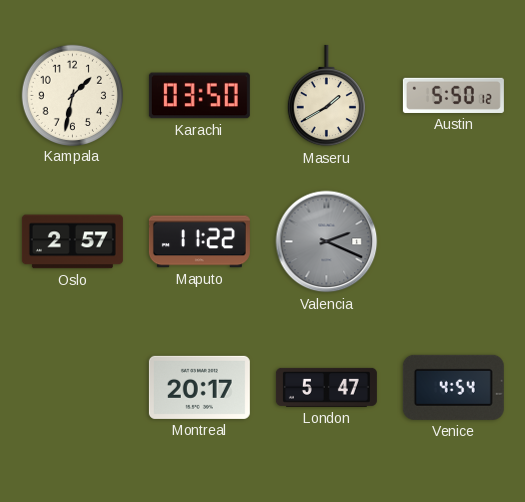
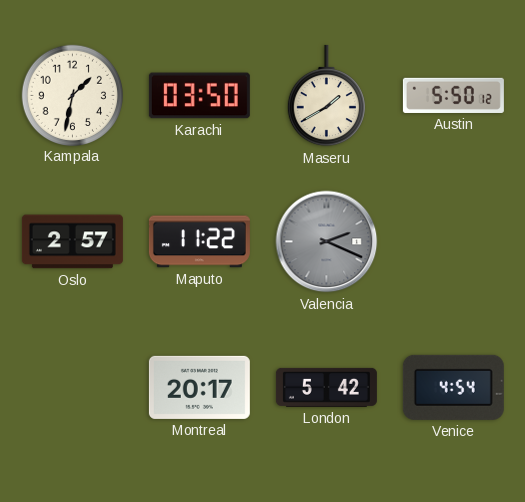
London: 5:47 -> 5:42
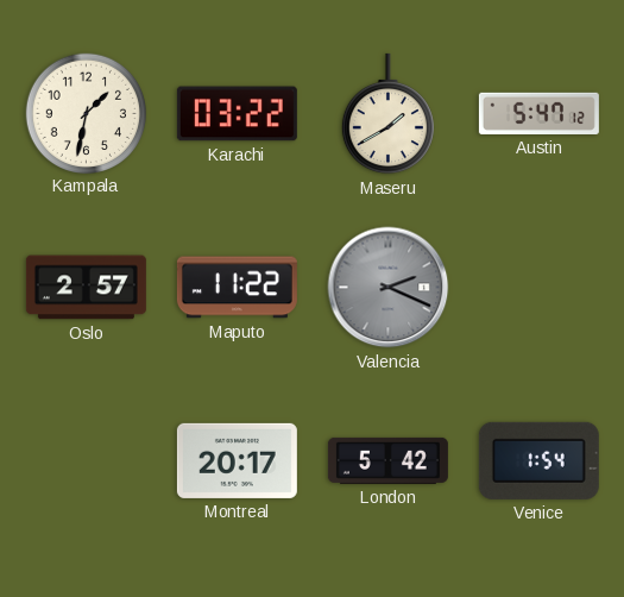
Karachi: 03:50 -> 03:22
Austin: 5:50 -> 5:47
Venice: 4:54 -> 1:54
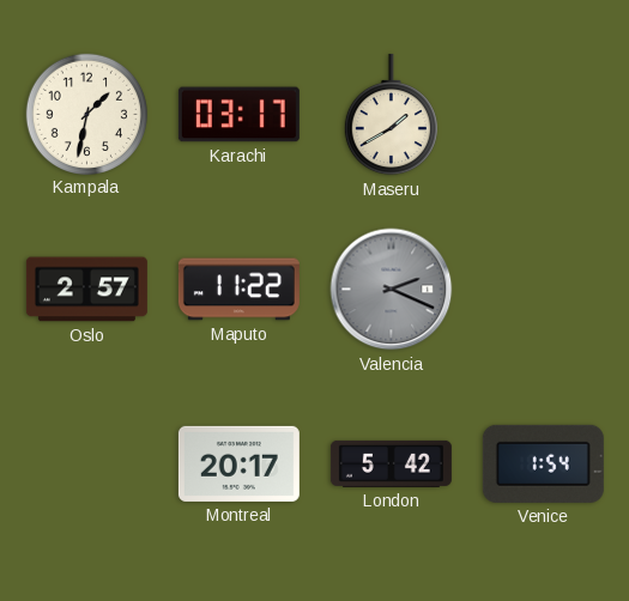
Karachi: 03:22 -> 03:17
Austin: 5:47 -> none
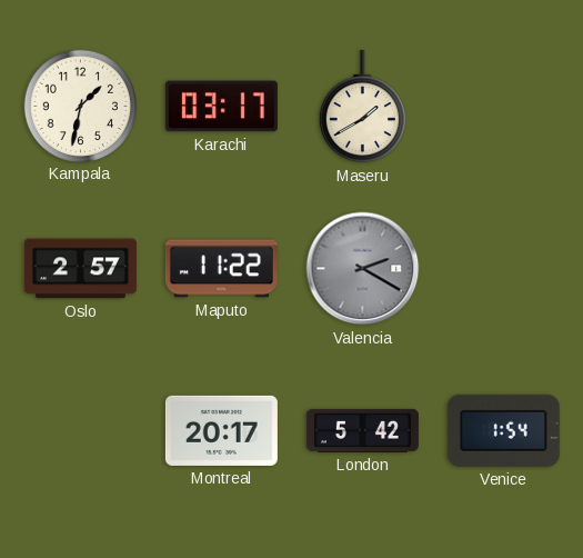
Valencia: 2:19 -> 2:20
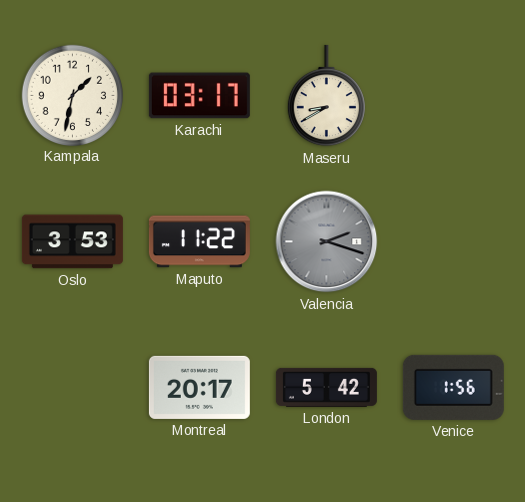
Maseru: 1:40 -> 8:40
Oslo: 2:57 -> 3:53
Valencia: 2:20 -> 2:18
Venice: 1:54 -> 1:56
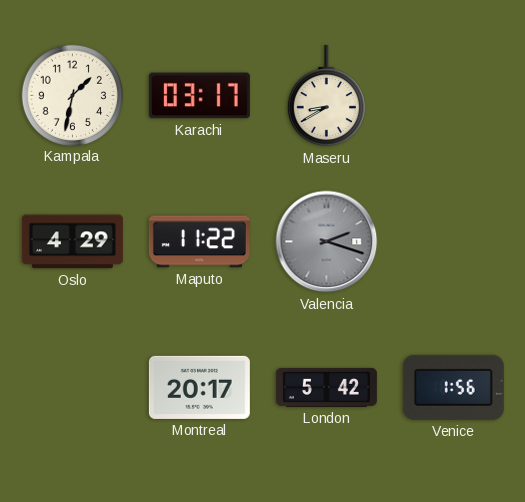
Oslo: 3:53 -> 4:29
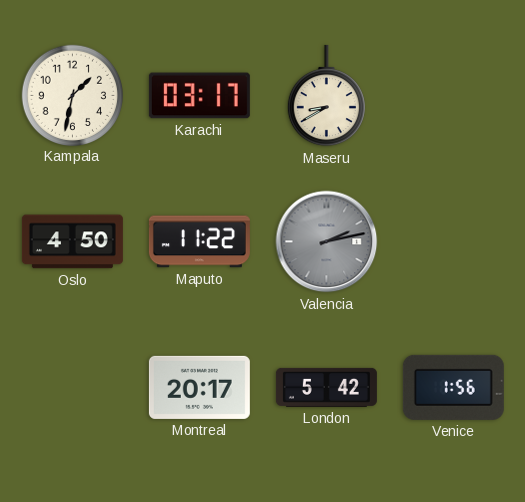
Oslo: 4:29 -> 4:50
Valencia: 2:18 -> 2:13
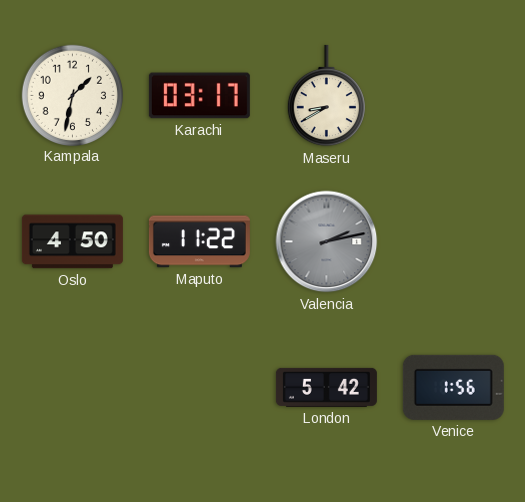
Montreal: 20:17 -> none
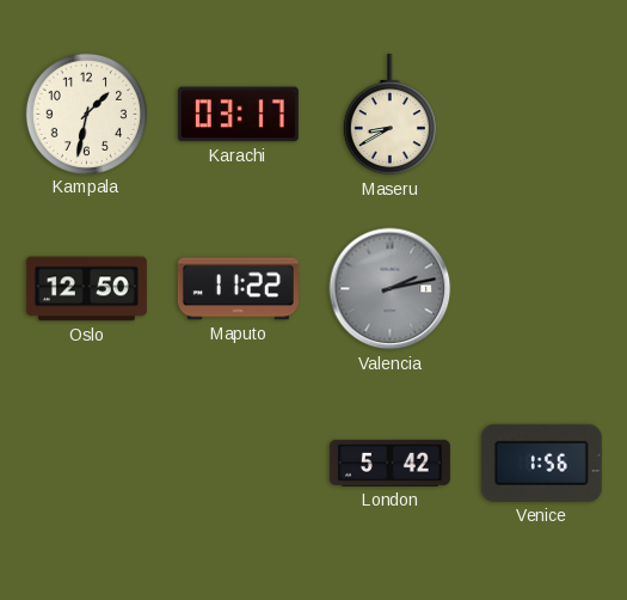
Oslo: 4:50 -> 12:50
